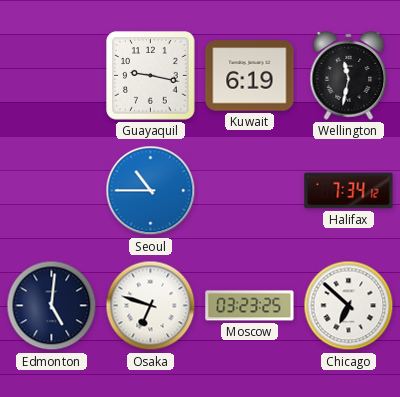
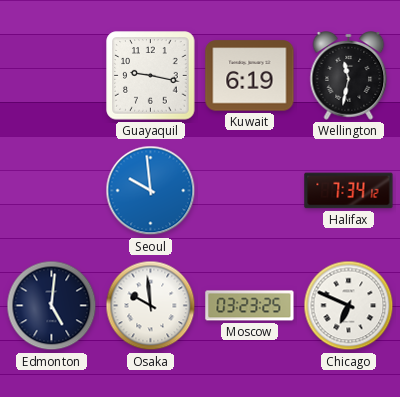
Seoul: 10:45 -> 9:59
Osaka: 6:48 -> 9:59
Chicago: 6:52 -> 6:49
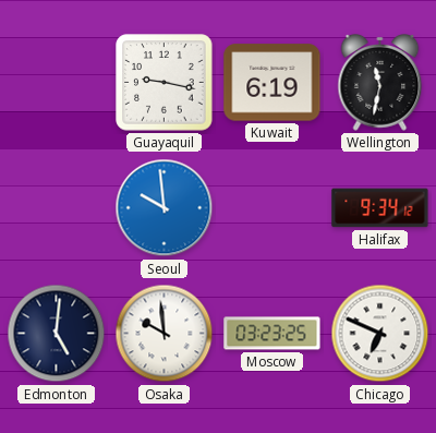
Halifax: 7:34 -> 9:34
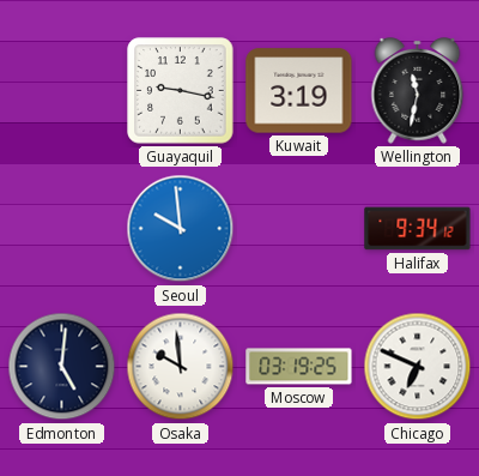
Kuwait: 6:19 -> 3:19
Moscow: 03:23 -> 03:19
